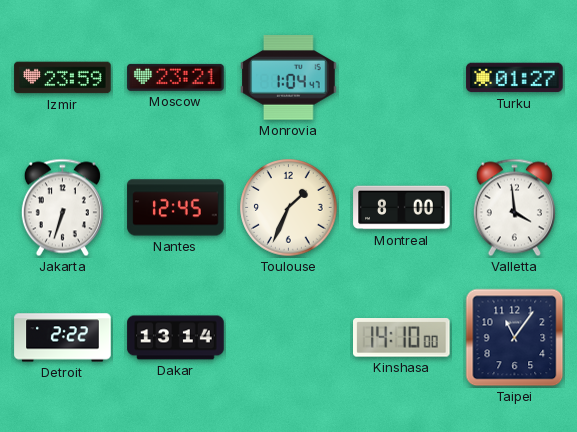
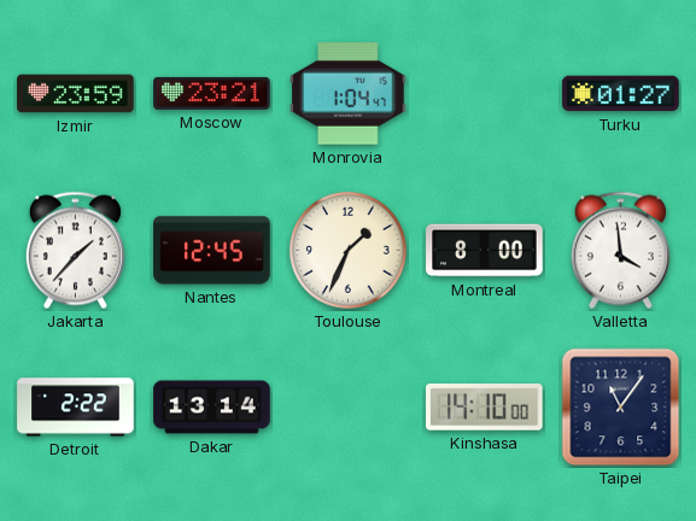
Jakarta: 6:33 -> 1:37
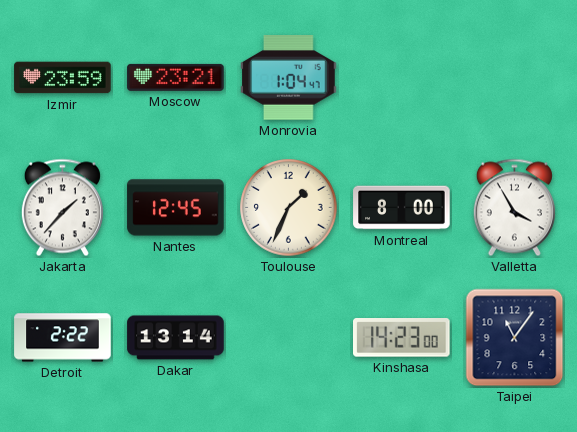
Turku: 01:27 -> none
Valletta: 3:59 -> 3:55
Kinshasa: 14:10 -> 14:23
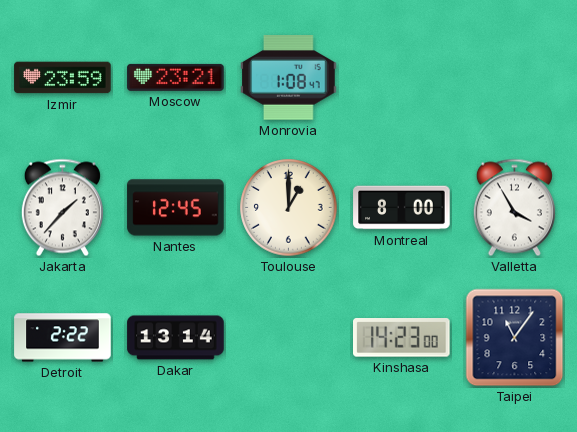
Monrovia: 1:04 -> 1:08
Toulouse: 1:34 -> 1:00
